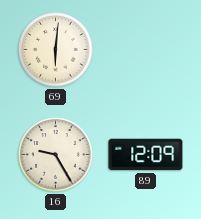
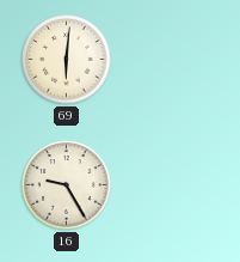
89: 12:09 -> none
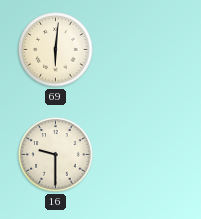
16: 9:25 -> 9:30
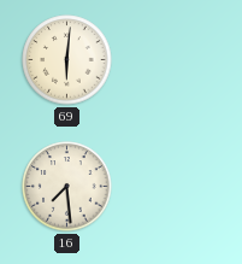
16: 9:30 -> 7:29
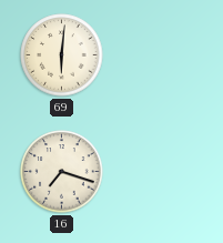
16: 7:29 -> 7:18
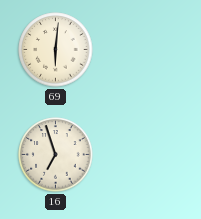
16: 7:18 -> 6:57
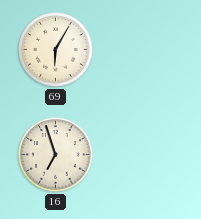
69: 6:01 -> 6:05
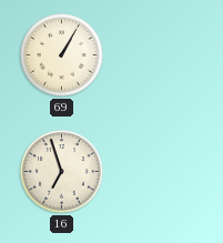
69: 6:05 -> 1:05
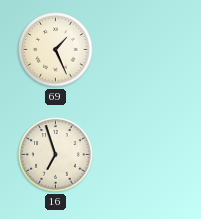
69: 1:05 -> 1:26
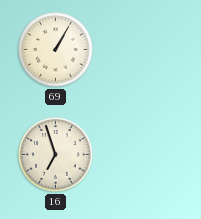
69: 1:26 -> 1:05
